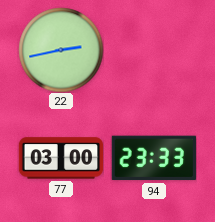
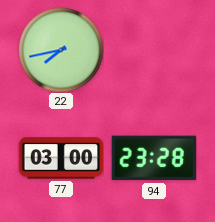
22: 2:43 -> 7:43
94: 23:33 -> 23:28
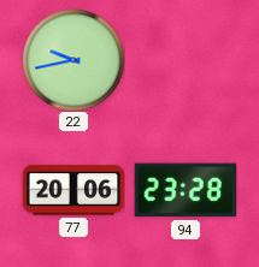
22: 7:43 -> 9:43
77: 03:00 -> 20:06
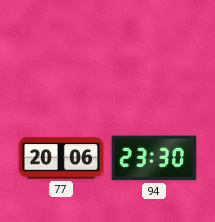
22: 9:43 -> none
94: 23:28 -> 23:30
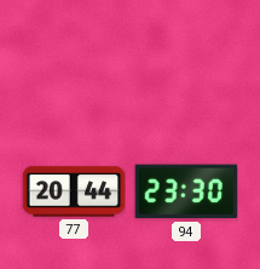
77: 20:06 -> 20:44
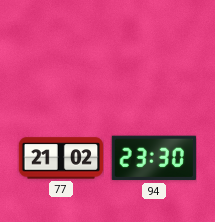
77: 20:44 -> 21:02
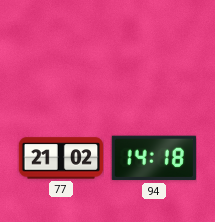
94: 23:30 -> 14:18
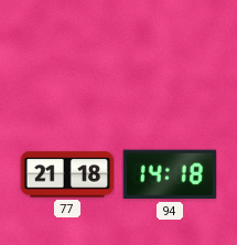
77: 21:02 -> 21:18
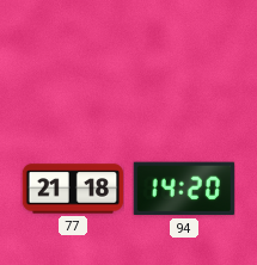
94: 14:18 -> 14:20
